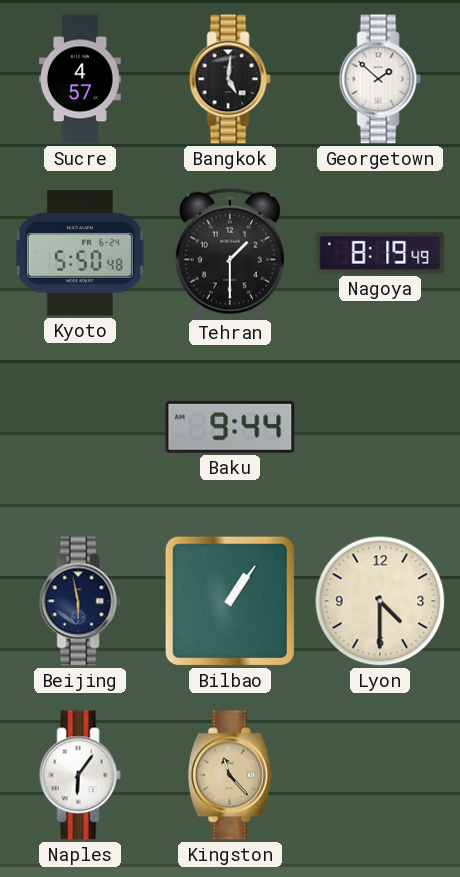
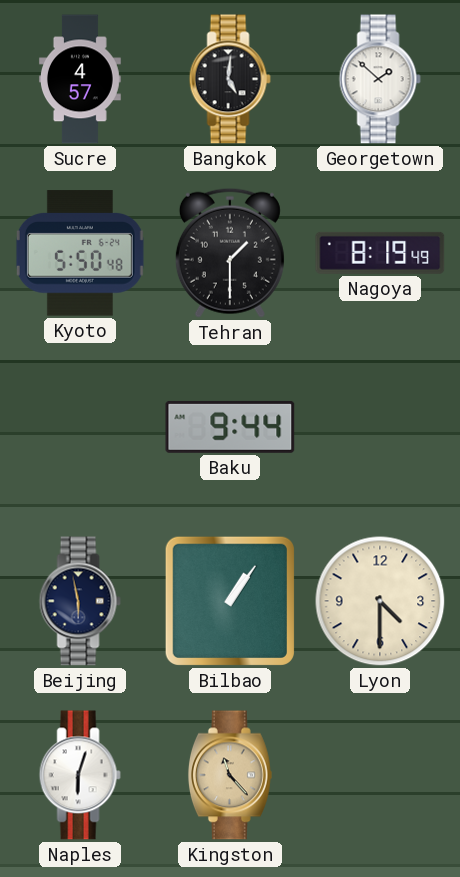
Naples: 6:06 -> 6:03
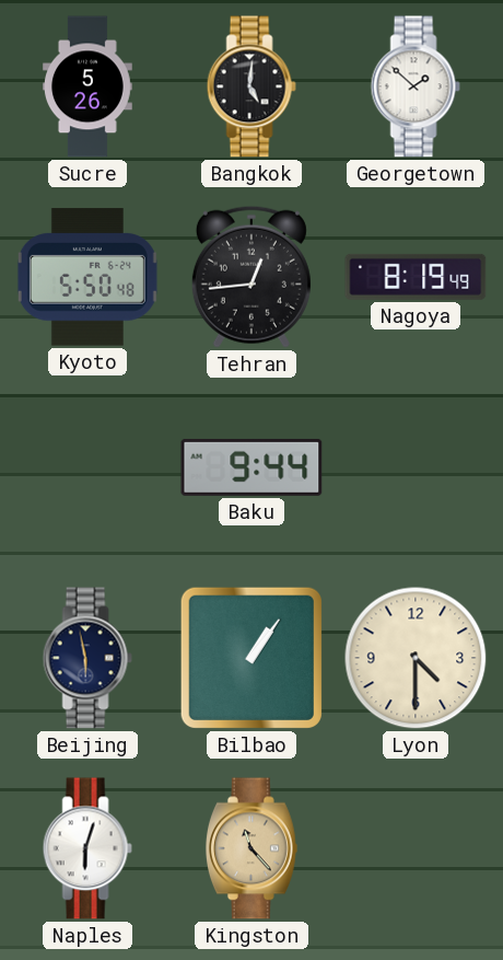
Sucre: 4:57 -> 5:26
Tehran: 1:30 -> 12:44
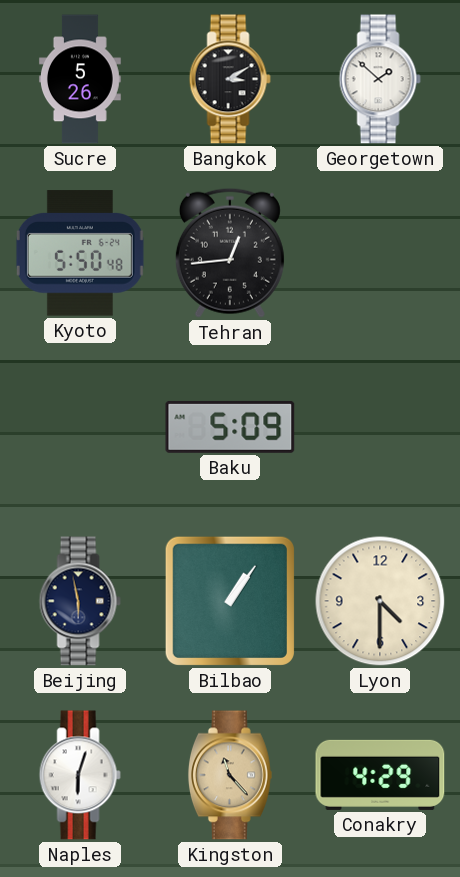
Bangkok: 5:01 -> 3:10
Nagoya: 8:19 -> none
Baku: 9:44 -> 5:09
Conakry: none -> 4:29
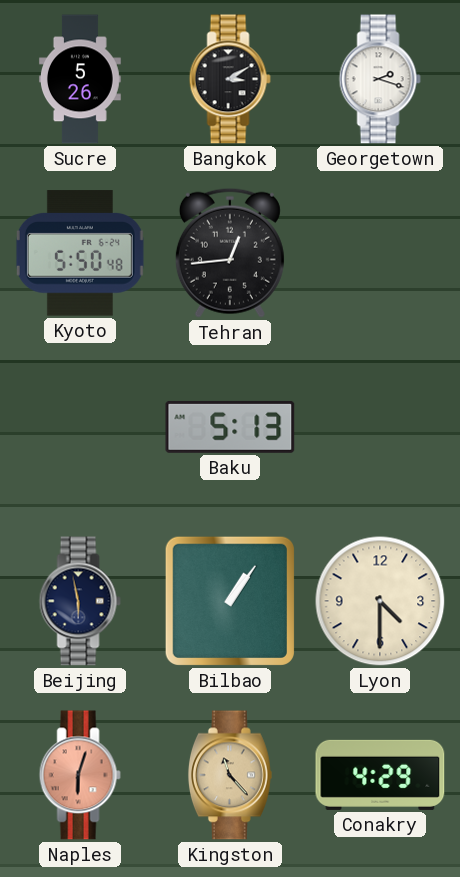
Georgetown: 1:52 -> 2:18
Baku: 5:09 -> 5:13
Naples dial: white -> salmon
